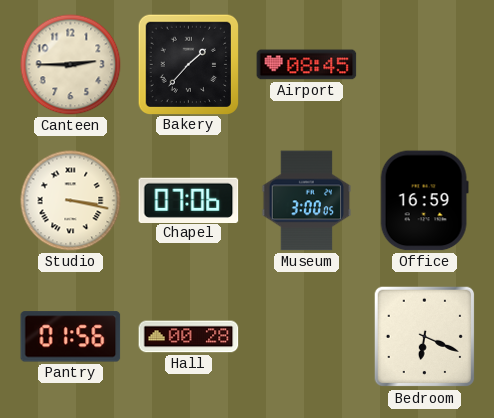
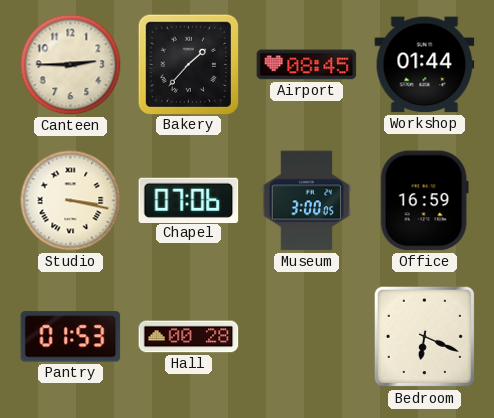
Workshop: none -> 01:44
Pantry: 01:56 -> 01:53
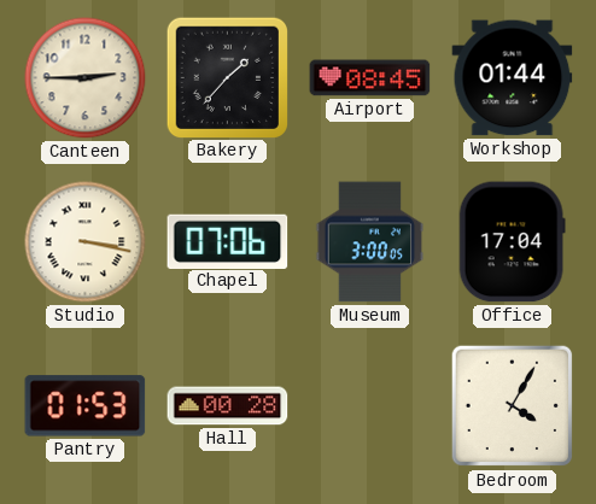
Office: 16:59 -> 17:04
Bedroom: 6:19 -> 4:05
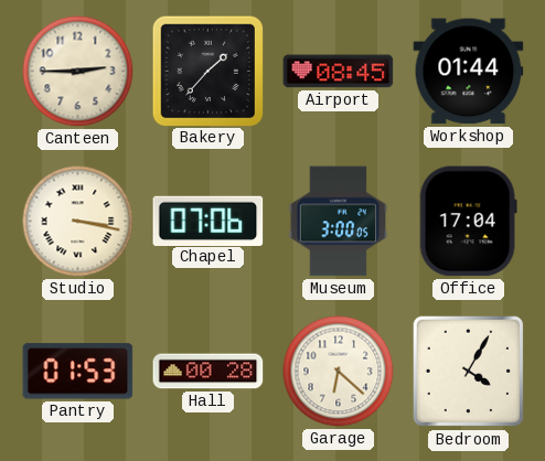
Garage: none -> 6:22
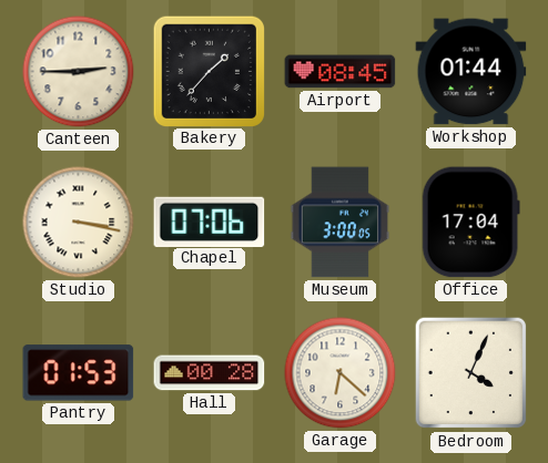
Bedroom: 4:05 -> 4:04
